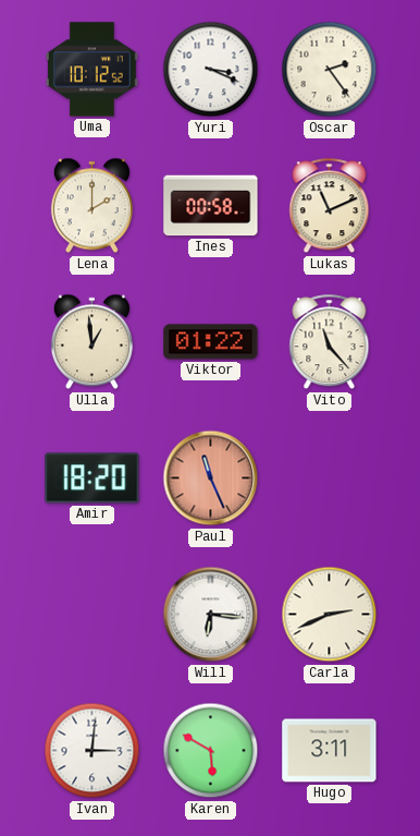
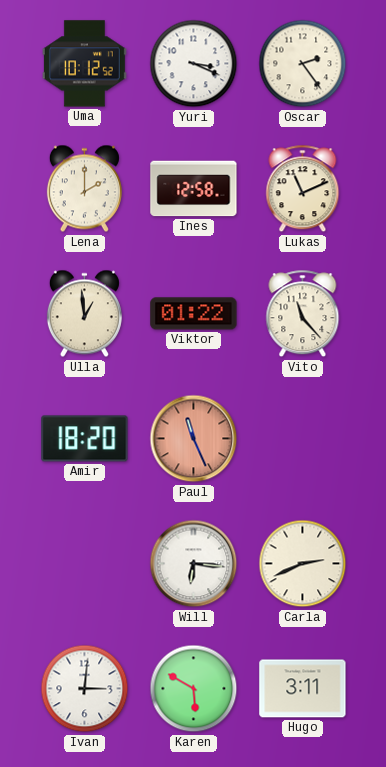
Ines: 00:58 -> 12:58
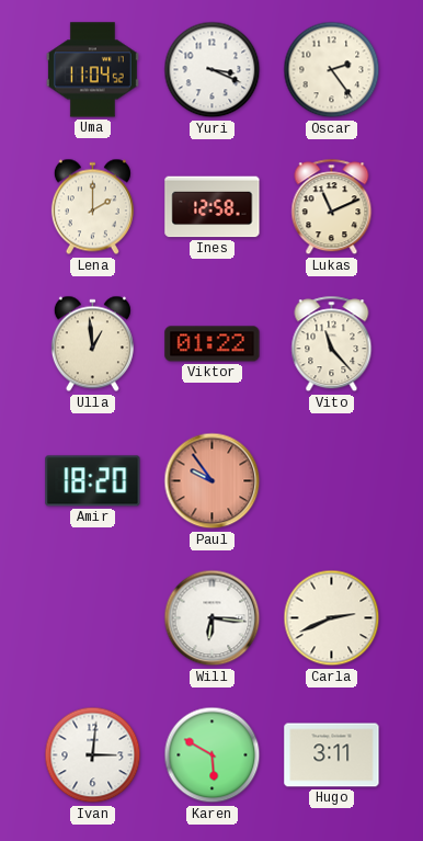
Uma: 10:12 -> 11:04
Paul: 11:26 -> 9:54
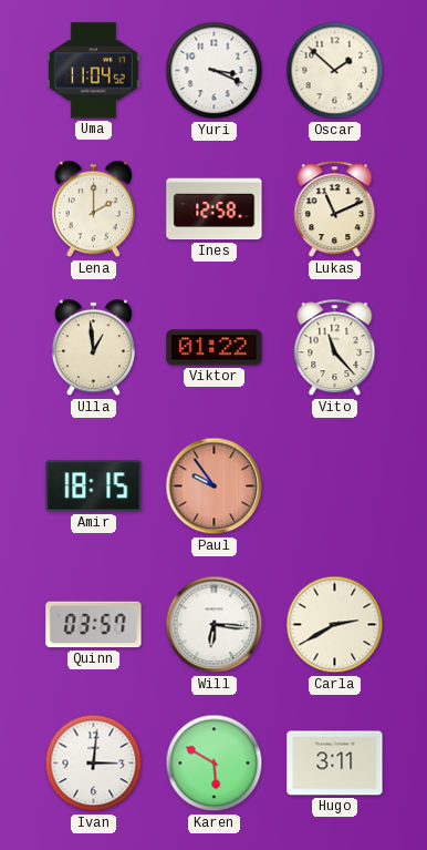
Oscar: 2:24 -> 1:52
Amir: 18:20 -> 18:15
Quinn: none -> 03:57
Carla: 2:41 -> 2:40
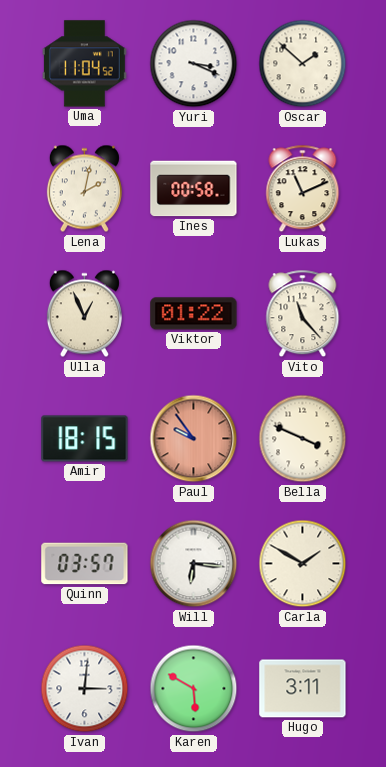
Lena: 2:00 -> 2:02
Ines: 12:58 -> 00:58
Ulla: 12:59 -> 12:56
Bella: none -> 3:49
Carla: 2:40 -> 1:50
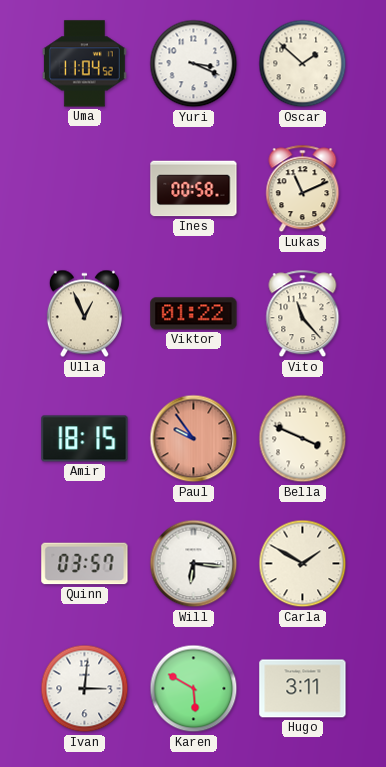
Lena: 2:02 -> none
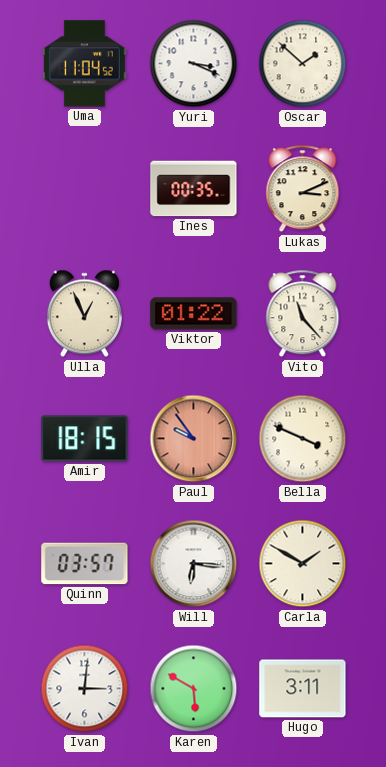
Ines: 00:58 -> 00:35
Lukas: 11:11 -> 3:11
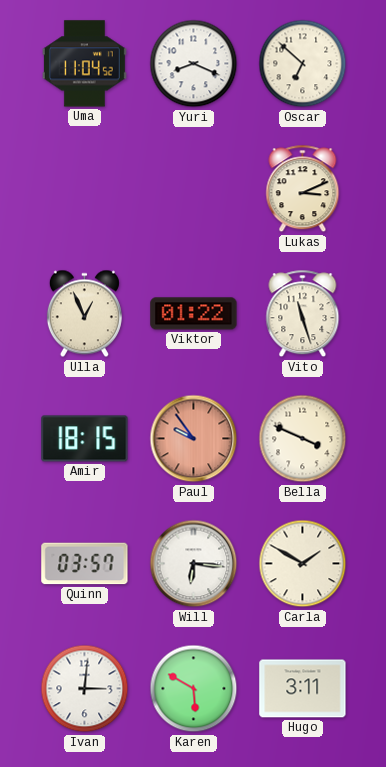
Yuri: 3:19 -> 8:19
Oscar: 1:52 -> 6:52
Ines: 00:35 -> none
Vito: 11:23 -> 11:27
